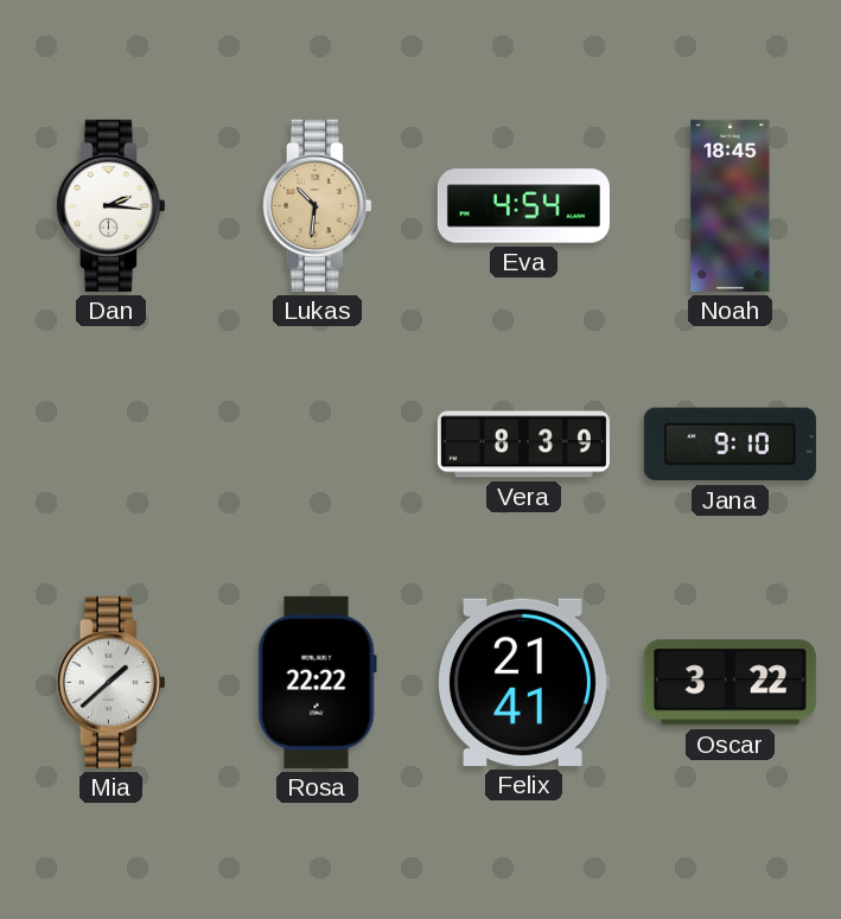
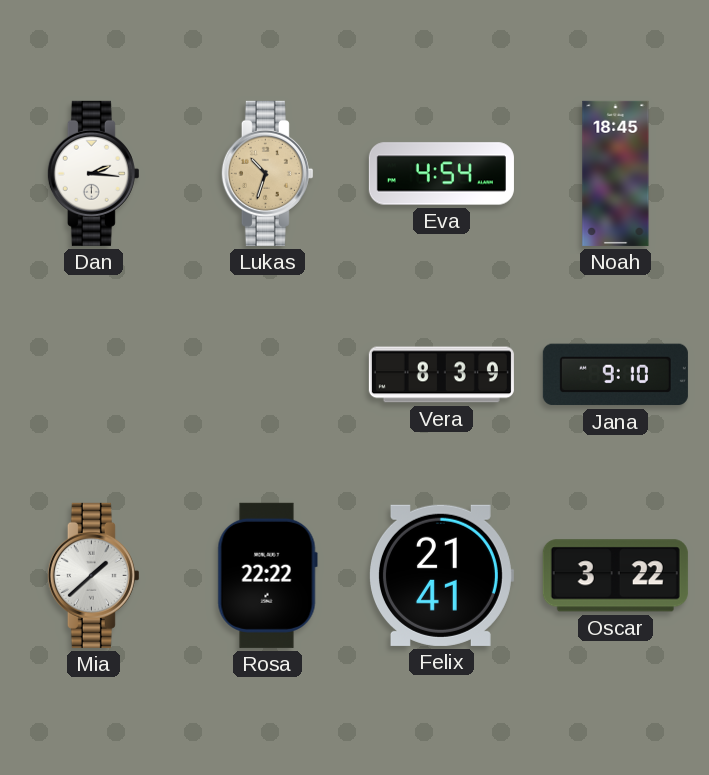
Lukas: 10:31 -> 10:33
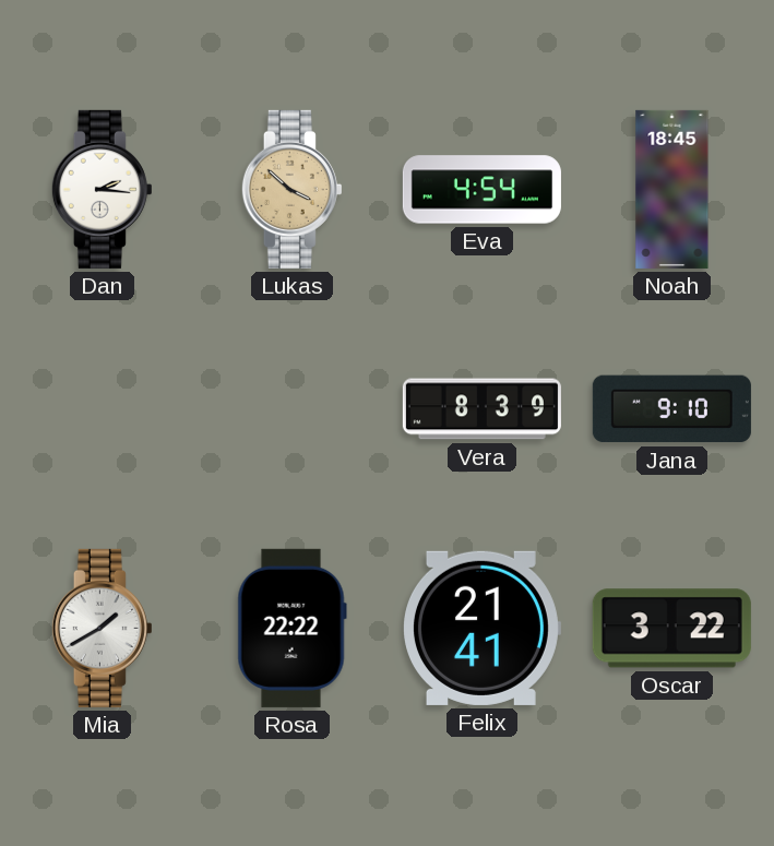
Lukas: 10:33 -> 3:52
Mia: 1:38 -> 1:40
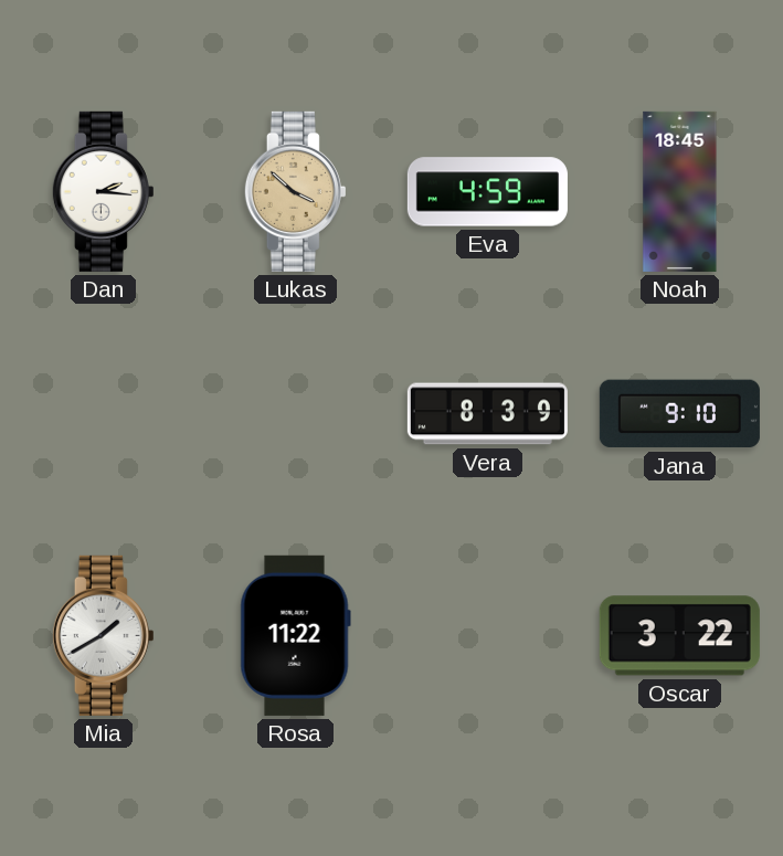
Eva: 4:54 -> 4:59
Rosa: 22:22 -> 11:22
Felix: 21:41 -> none
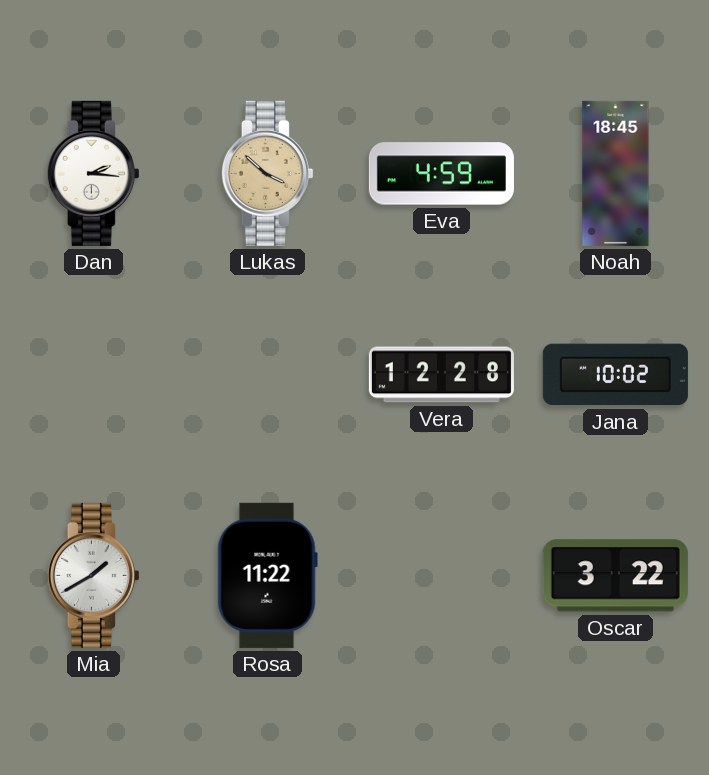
Vera: 8:39 -> 12:28
Jana: 9:10 -> 10:02
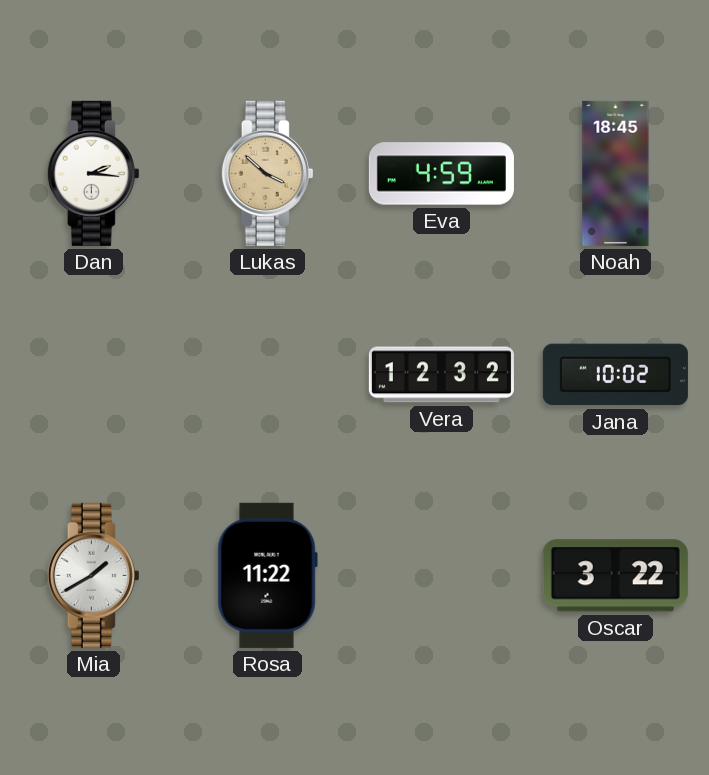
Vera: 12:28 -> 12:32
